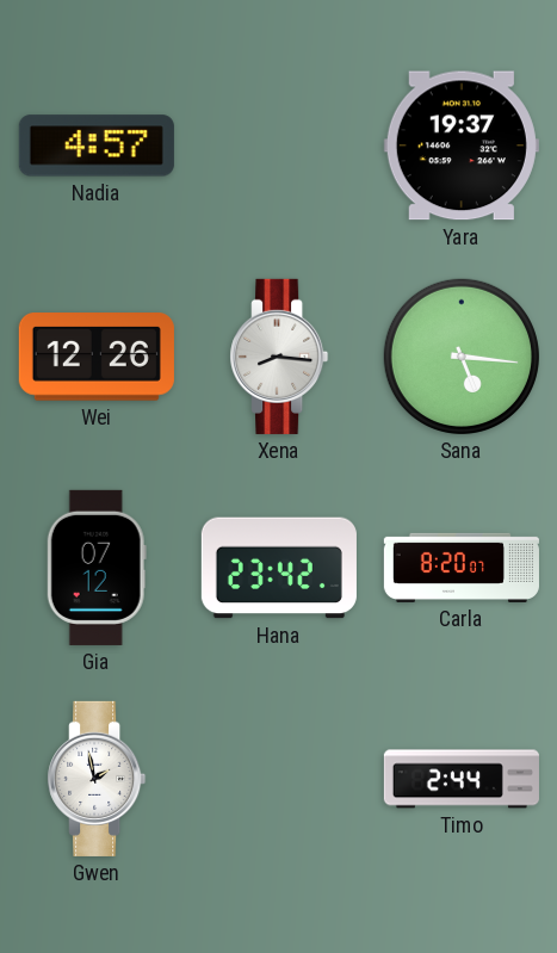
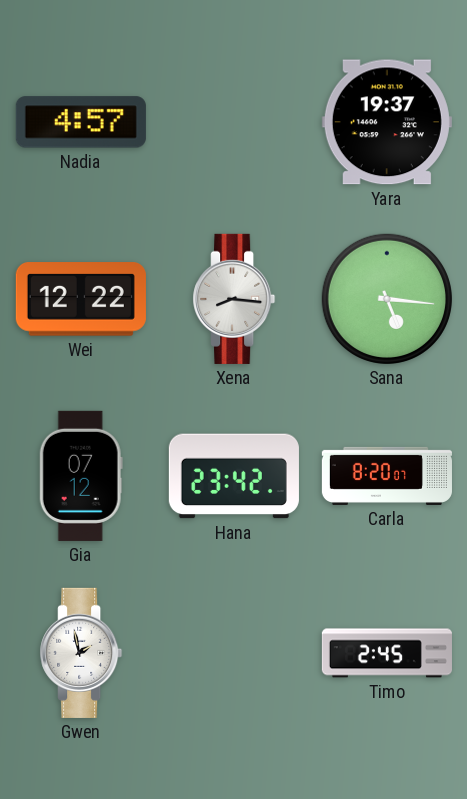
Wei: 12:26 -> 12:22
Timo: 2:44 -> 2:45
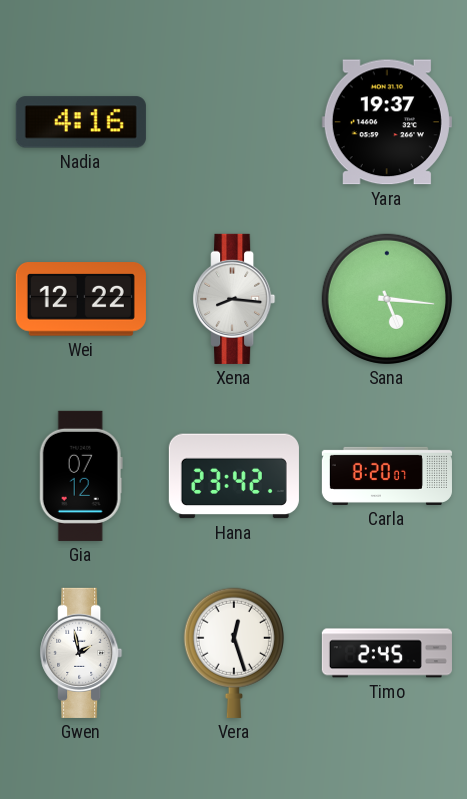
Nadia: 4:57 -> 4:16
Vera: none -> 12:27
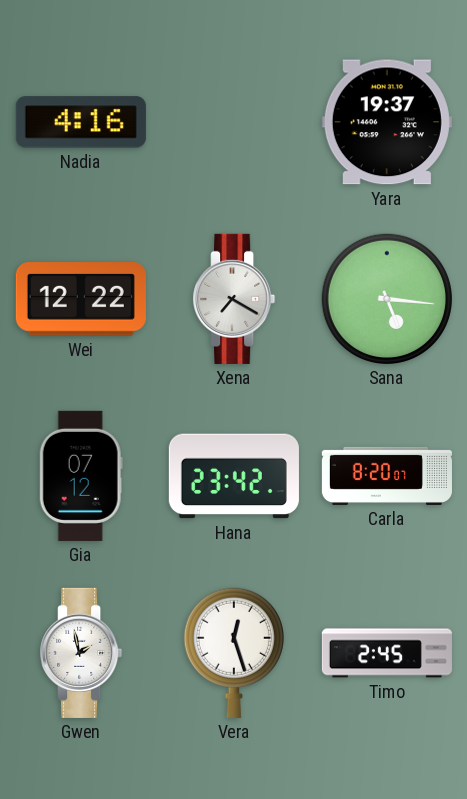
Xena: 8:16 -> 7:20
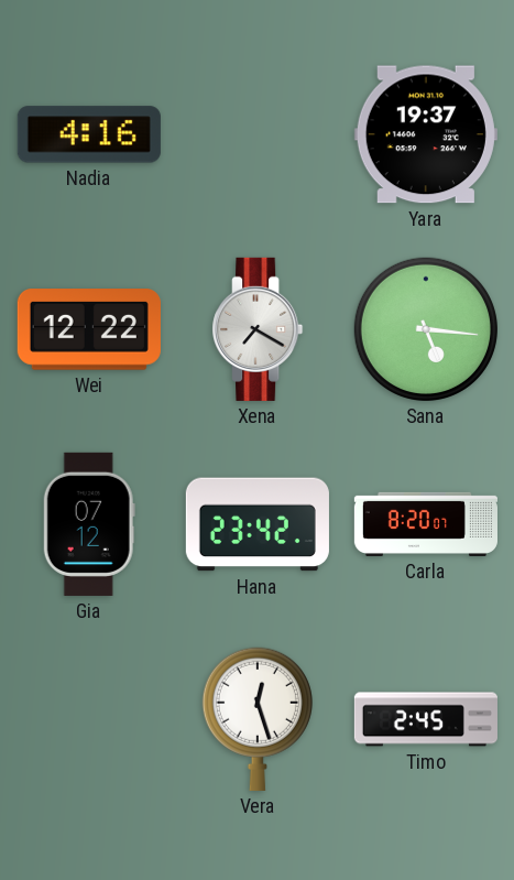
Gwen: 1:58 -> none
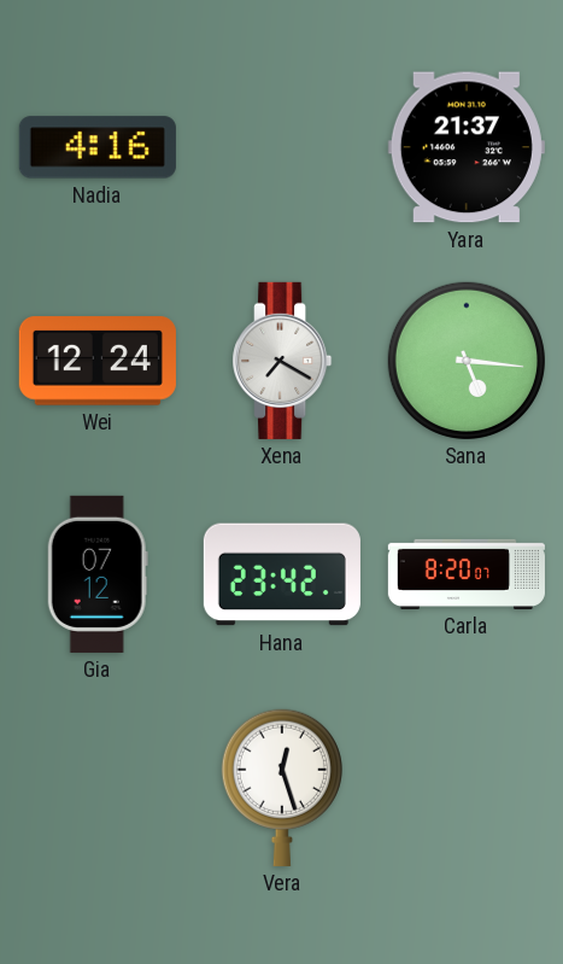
Yara: 19:37 -> 21:37
Wei: 12:22 -> 12:24
Timo: 2:45 -> none
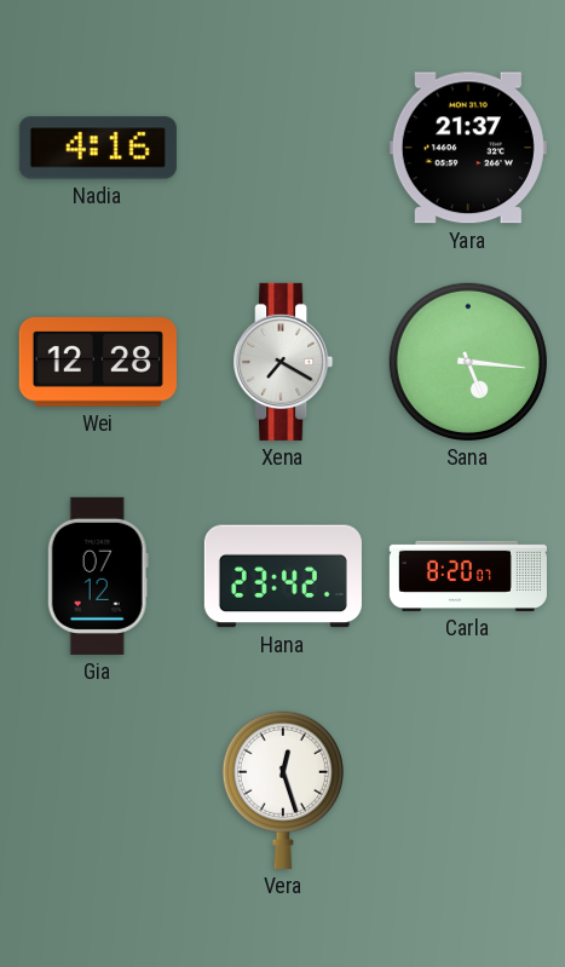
Wei: 12:24 -> 12:28
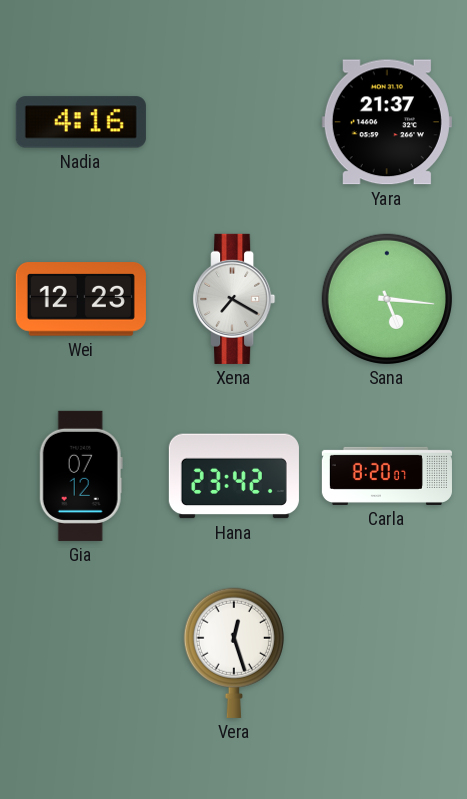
Wei: 12:28 -> 12:23
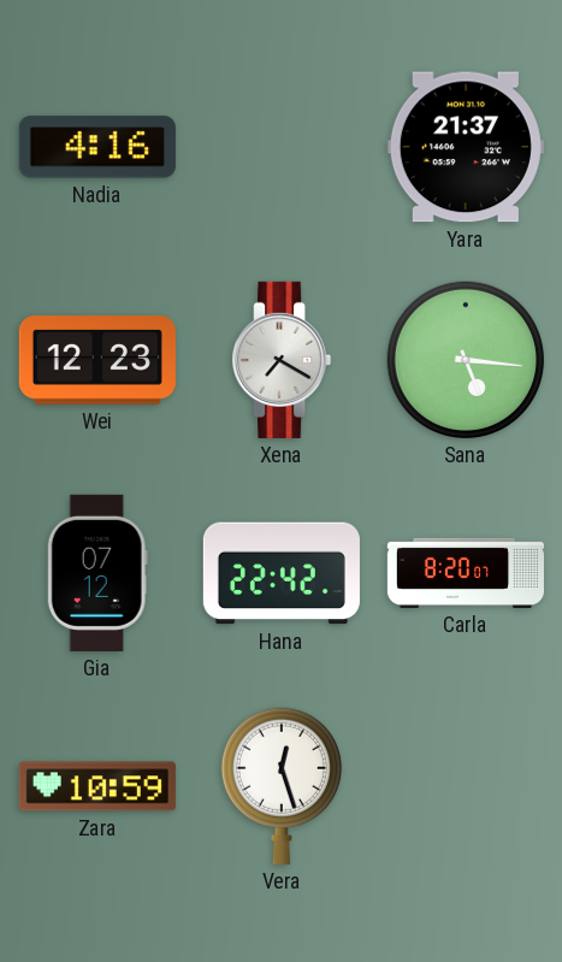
Hana: 23:42 -> 22:42
Zara: none -> 10:59
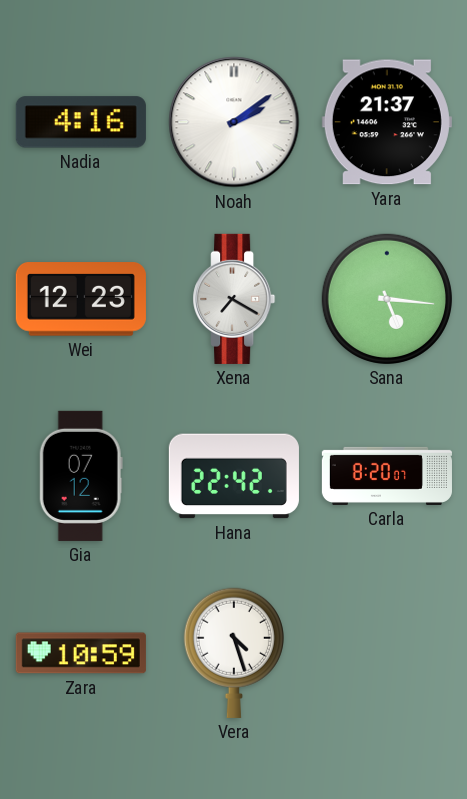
Noah: none -> 2:09
Vera: 12:27 -> 4:27
